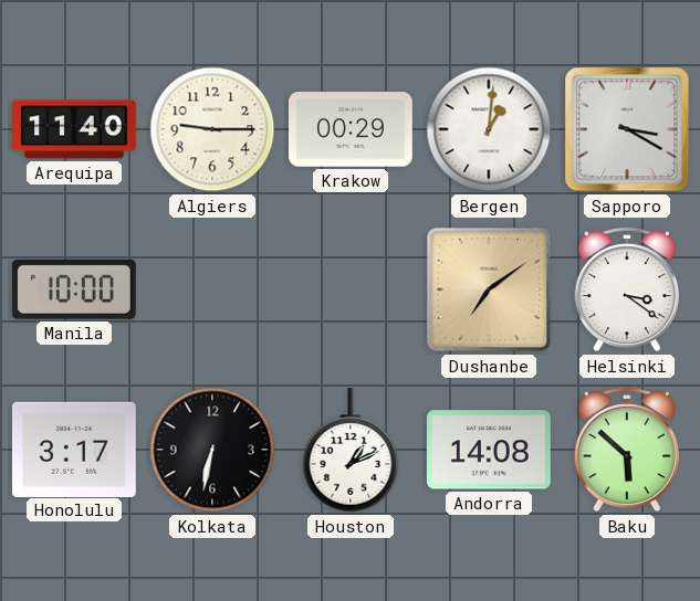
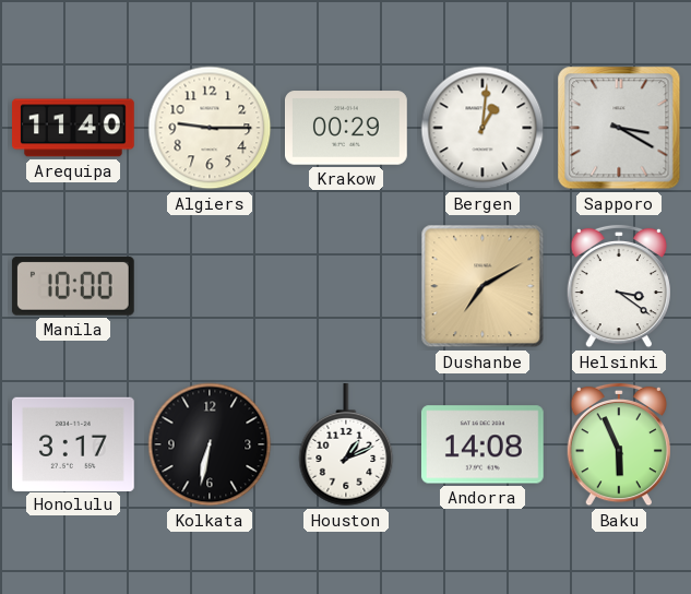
Dushanbe: 7:09 -> 7:10
Baku: 5:52 -> 5:56
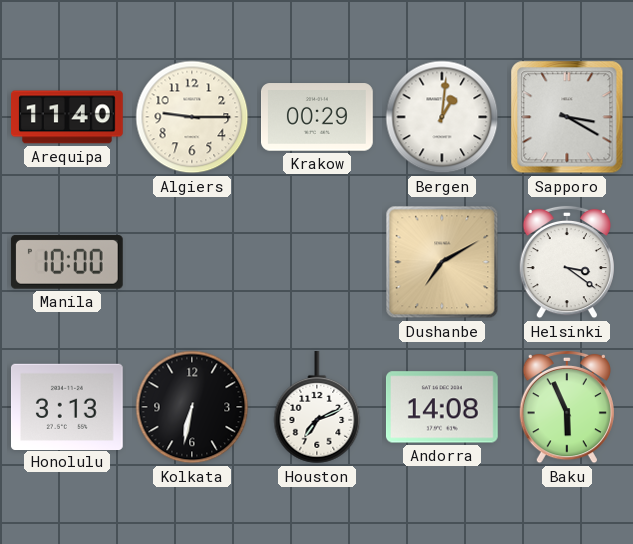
Honolulu: 3:17 -> 3:13
Houston: 1:11 -> 7:11
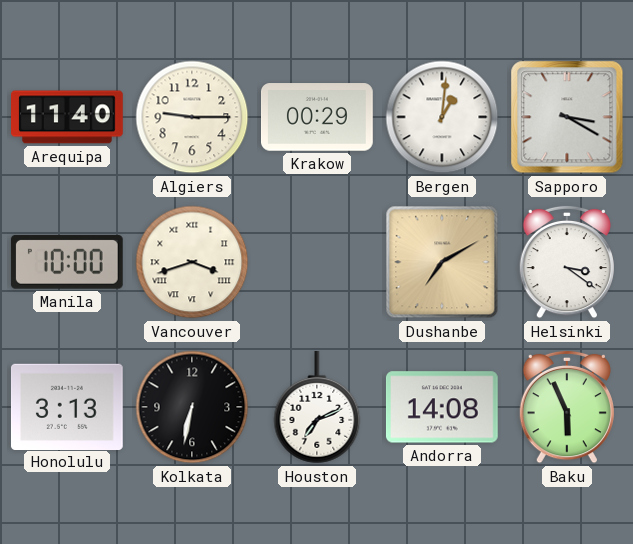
Vancouver: none -> 3:42
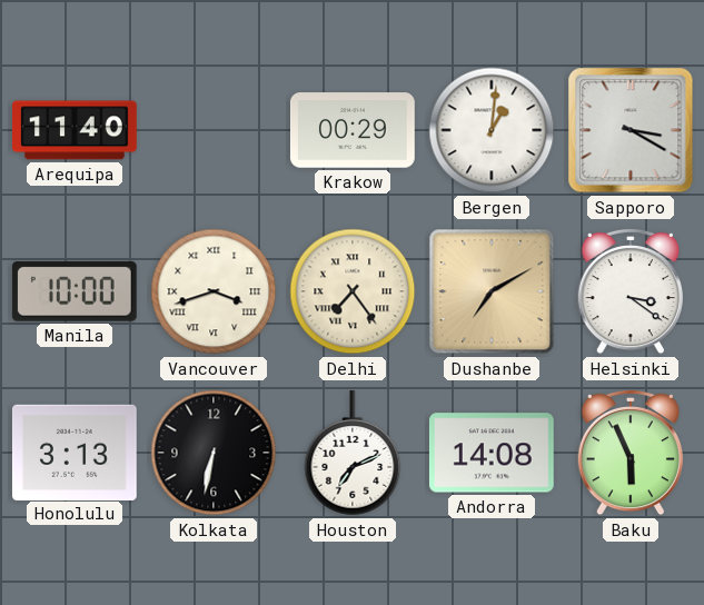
Algiers: 9:15 -> none
Delhi: none -> 7:24
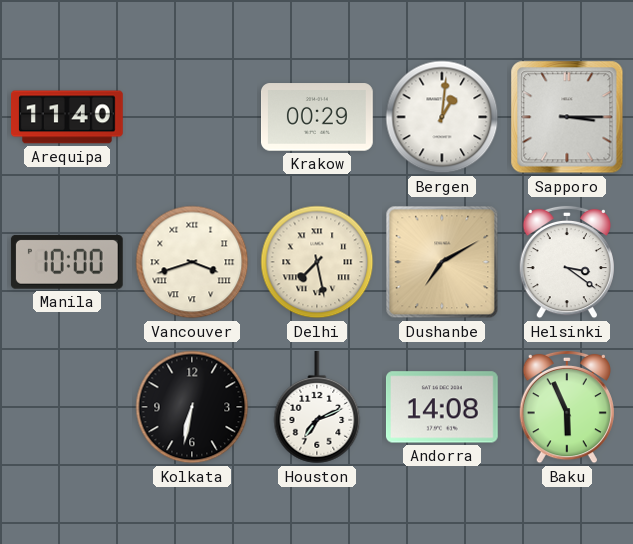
Sapporo: 3:20 -> 3:15
Delhi: 7:24 -> 7:28
Honolulu: 3:13 -> none
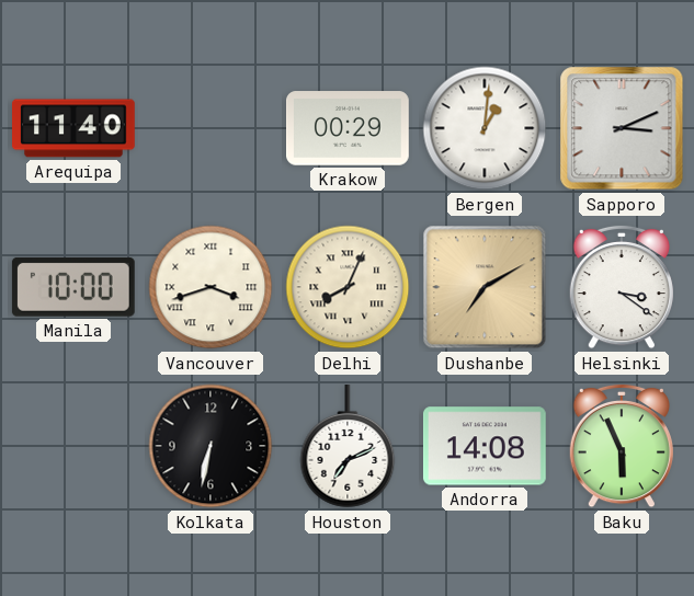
Sapporo: 3:15 -> 3:11
Delhi: 7:28 -> 8:04
